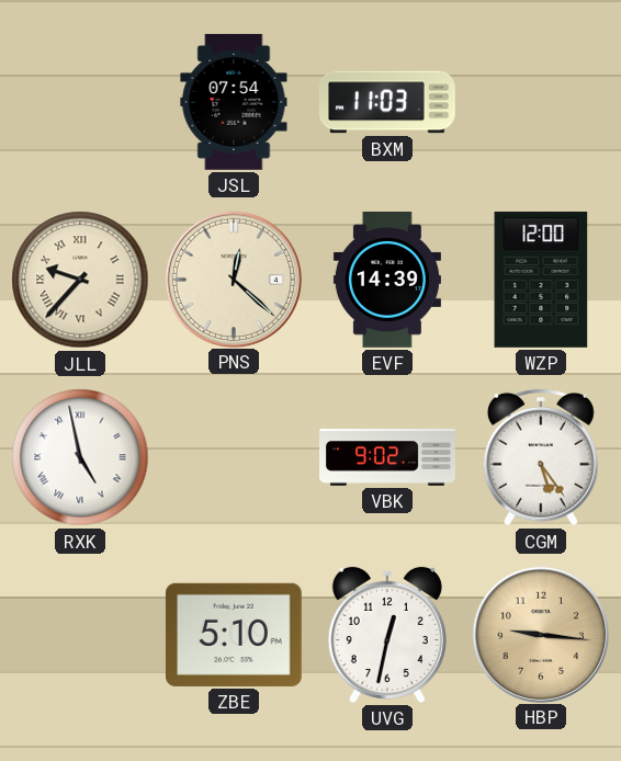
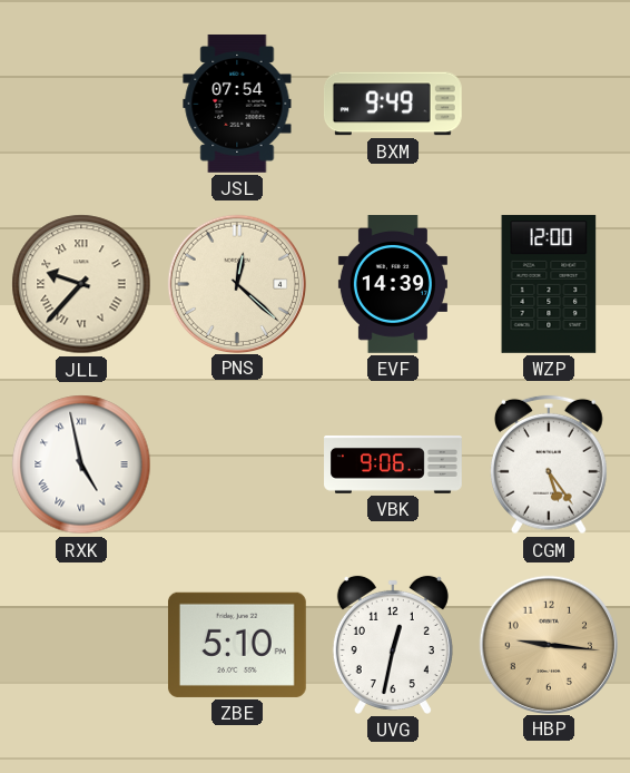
BXM: 11:03 -> 9:49
VBK: 9:02 -> 9:06
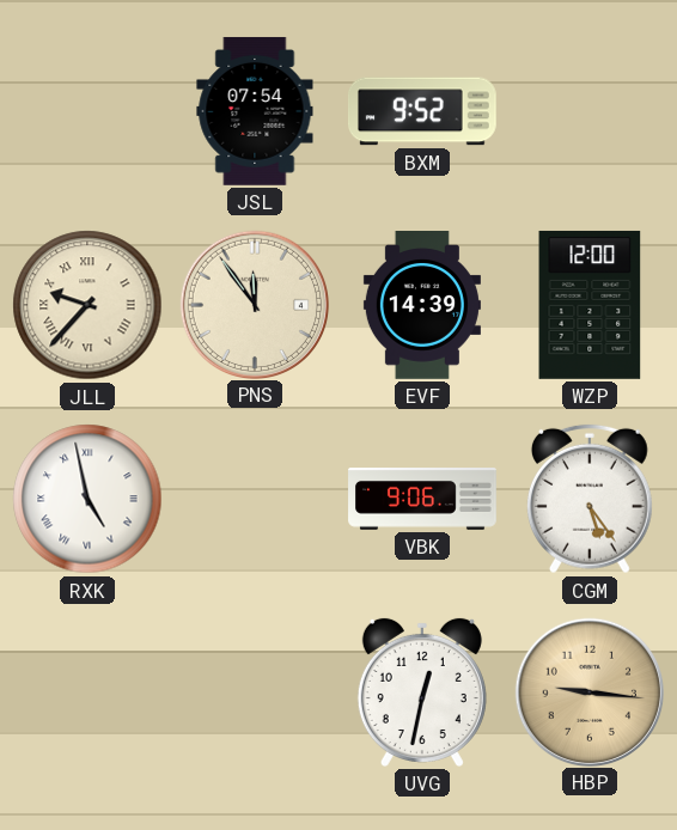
BXM: 9:49 -> 9:52
PNS: 12:22 -> 11:54
ZBE: 5:10 -> none
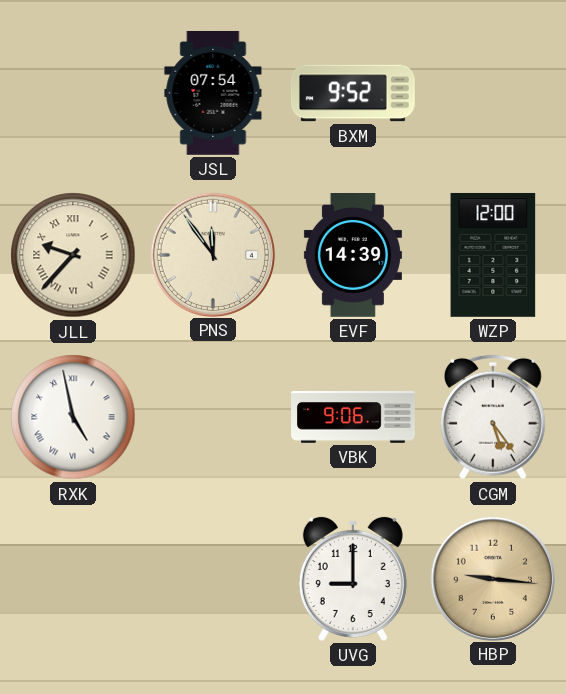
UVG: 12:32 -> 9:00
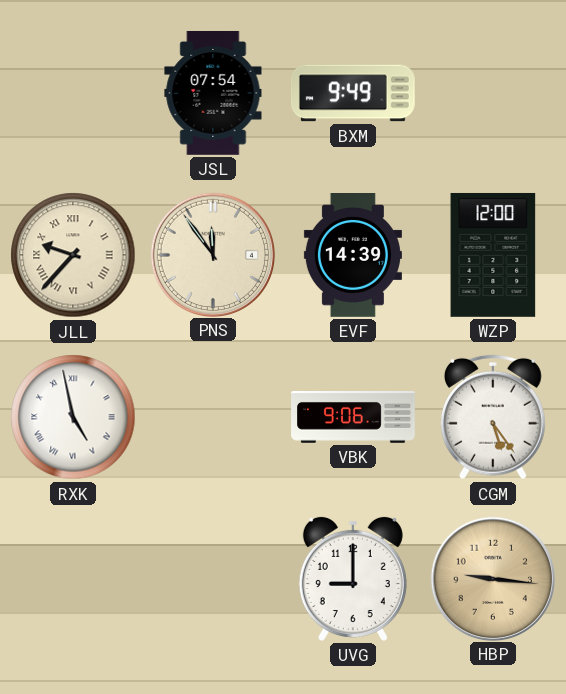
BXM: 9:52 -> 9:49
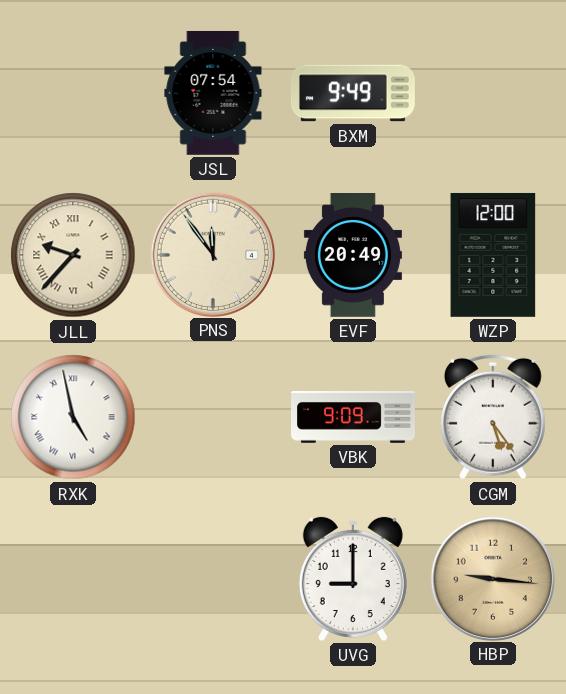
EVF: 14:39 -> 20:49
VBK: 9:06 -> 9:09
